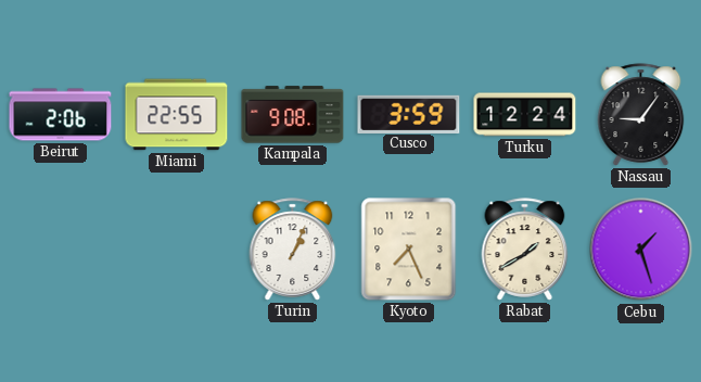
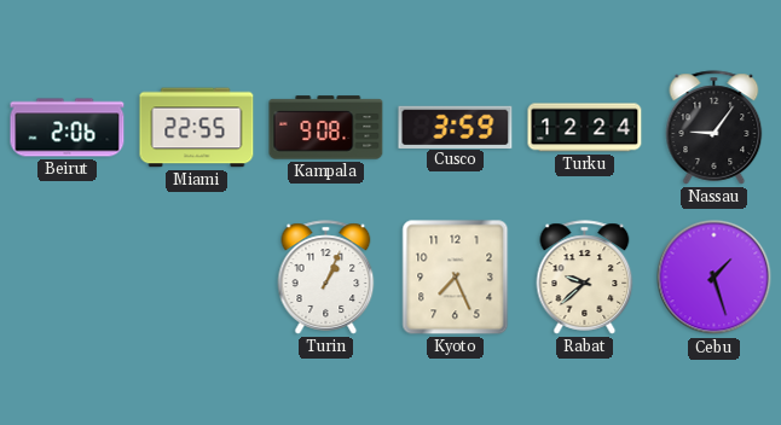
Rabat: 1:40 -> 9:38
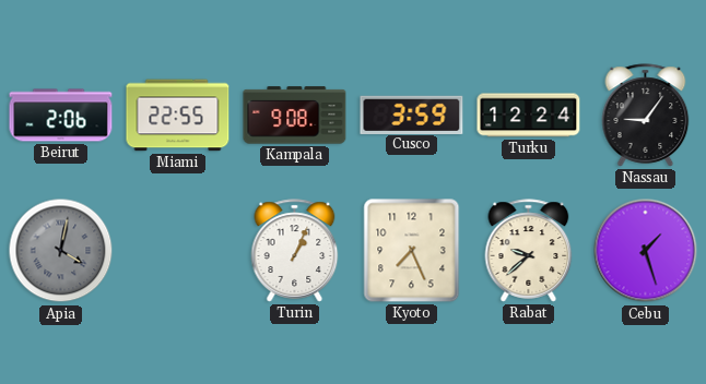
Apia: none -> 4:02
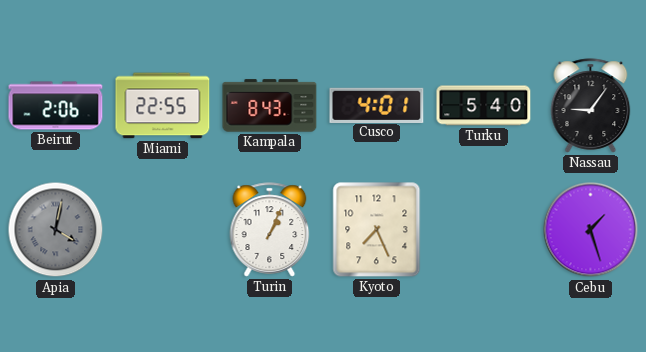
Kampala: 9:08 -> 8:43
Cusco: 3:59 -> 4:01
Turku: 12:24 -> 5:40
Rabat: 9:38 -> none
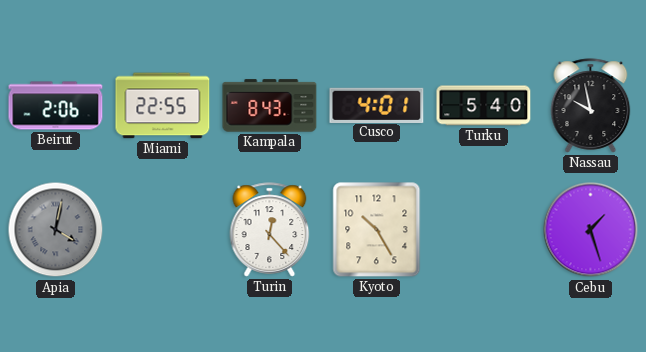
Nassau: 9:06 -> 9:58
Turin: 1:04 -> 12:23
Kyoto: 7:26 -> 10:25
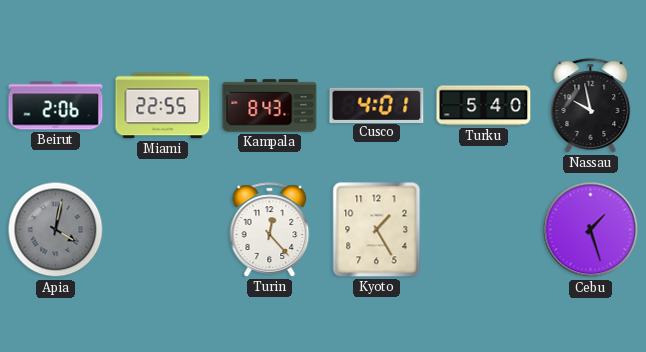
Kyoto: 10:25 -> 1:25
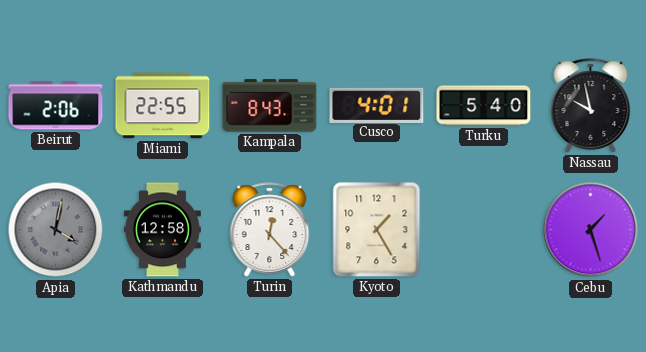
Kathmandu: none -> 12:58
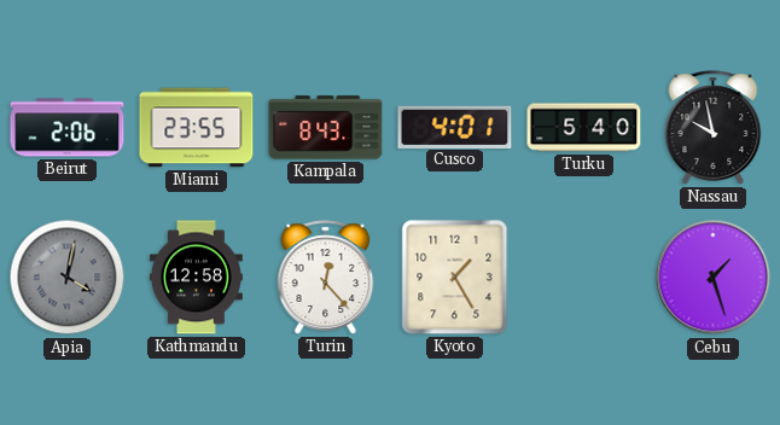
Miami: 22:55 -> 23:55
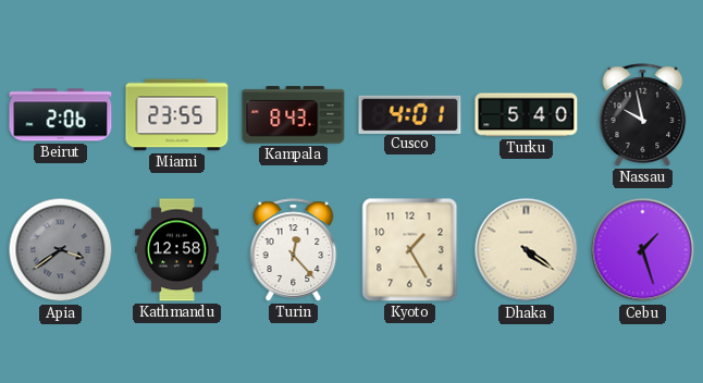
Apia: 4:02 -> 3:39
Dhaka: none -> 4:21
